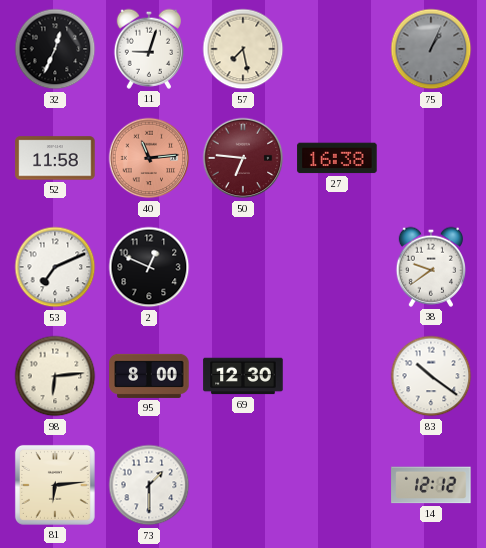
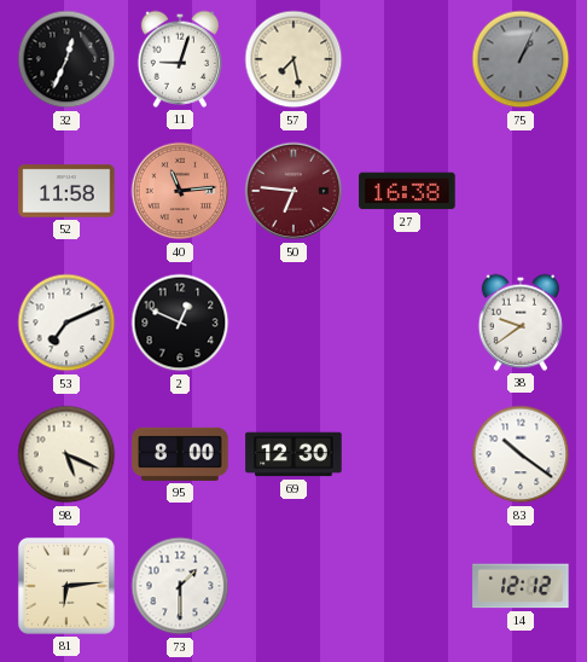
98: 6:14 -> 5:19
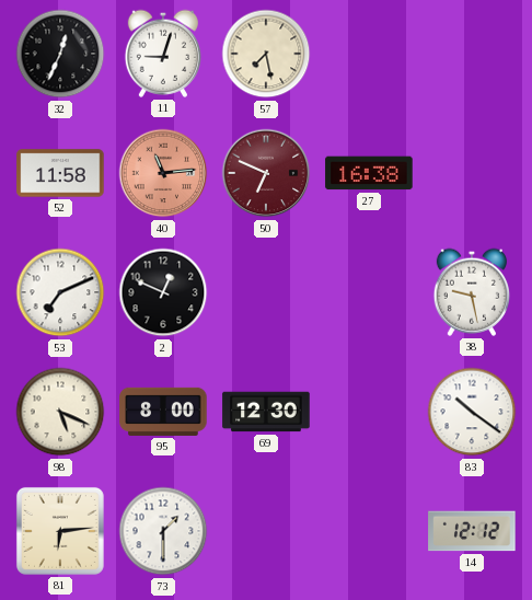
75: 1:04 -> none
50: 6:46 -> 6:49
38: 9:39 -> 9:28
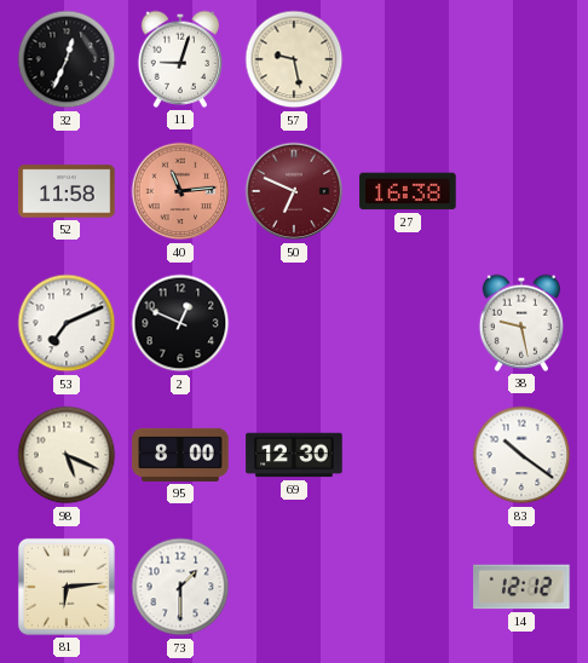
57: 7:28 -> 9:28
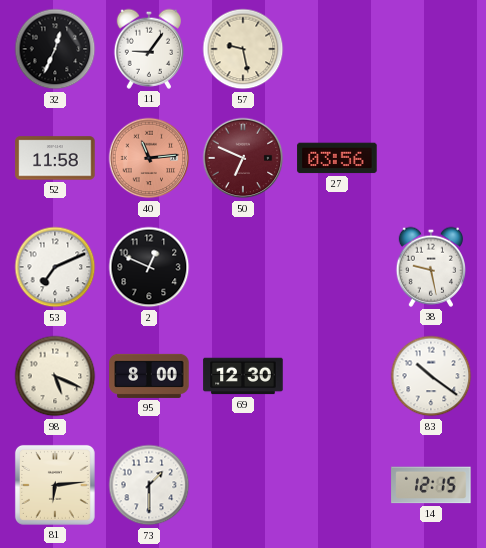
11: 9:03 -> 9:06
27: 16:38 -> 03:56
14: 12:12 -> 12:15
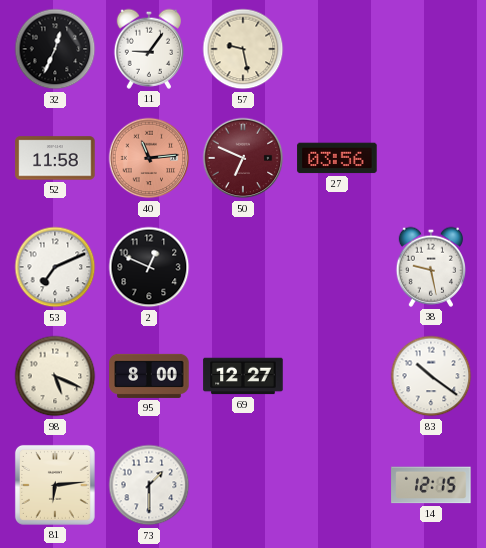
69: 12:30 -> 12:27
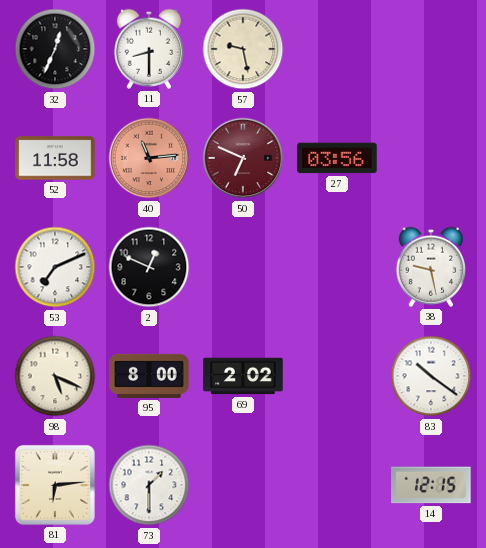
11: 9:06 -> 8:30
69: 12:27 -> 2:02
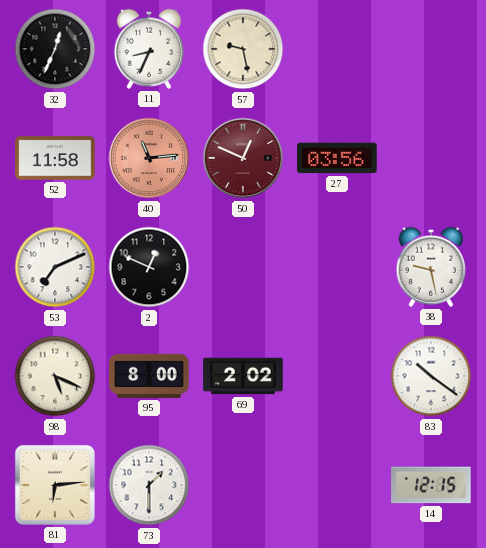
11: 8:30 -> 8:34
50: 6:49 -> 12:49
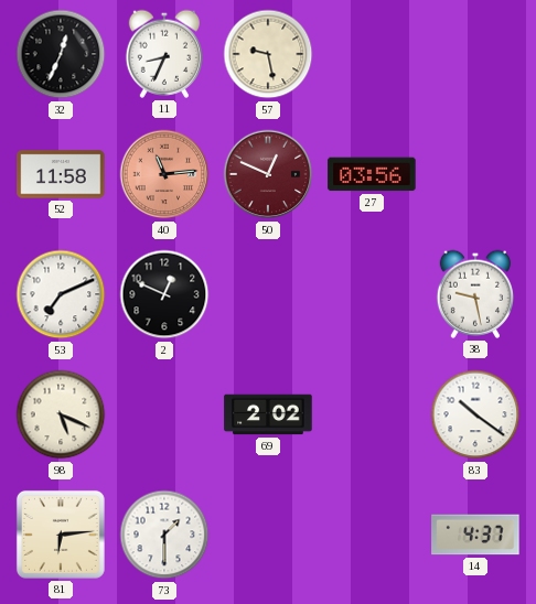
95: 8:00 -> none
14: 12:15 -> 4:37
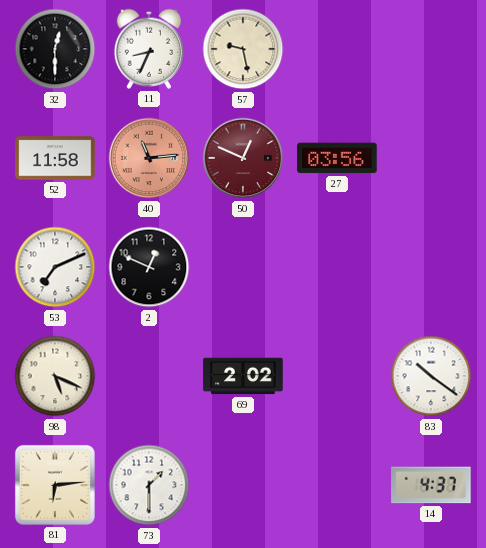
32: 12:34 -> 12:30
38: 9:28 -> none
